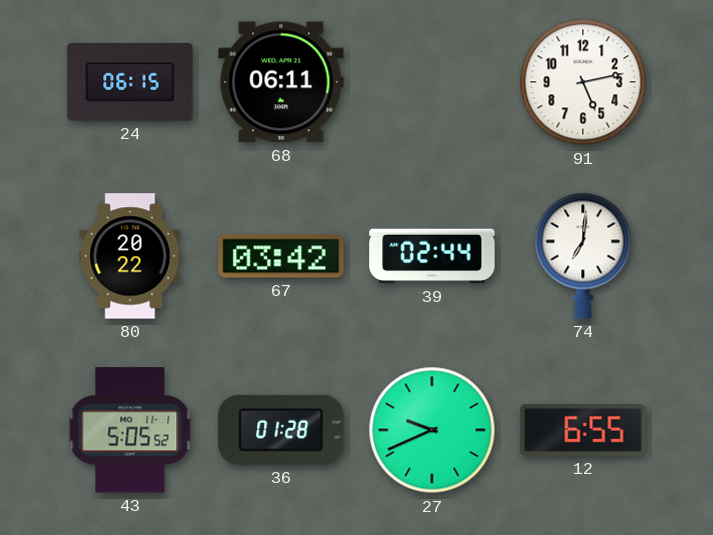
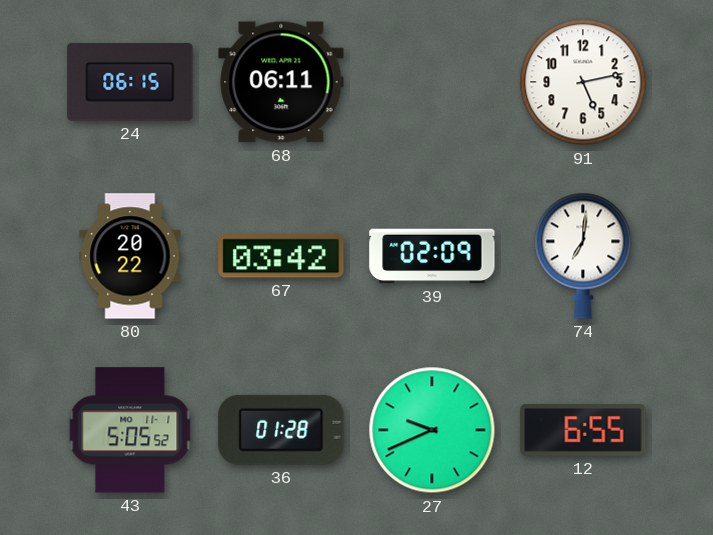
39: 02:44 -> 02:09
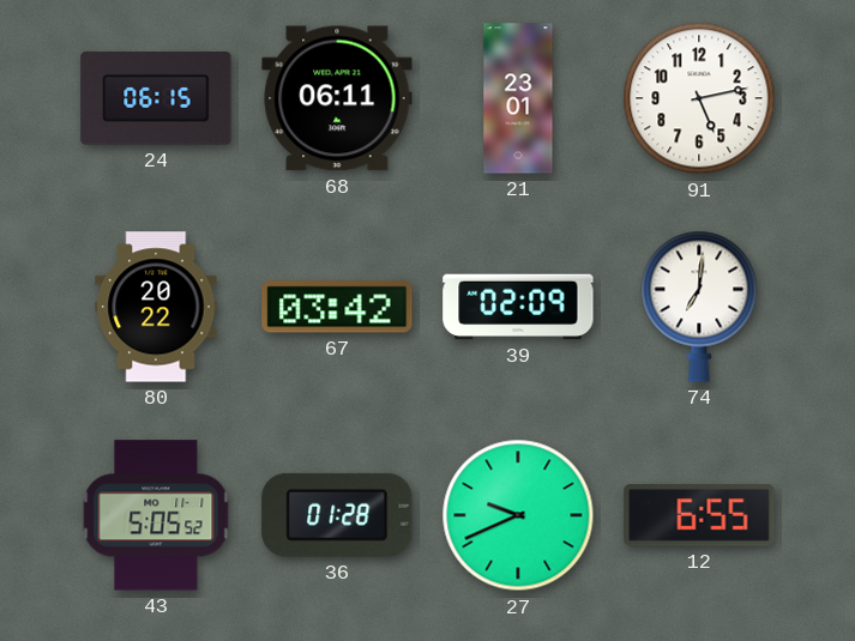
21: none -> 23:01
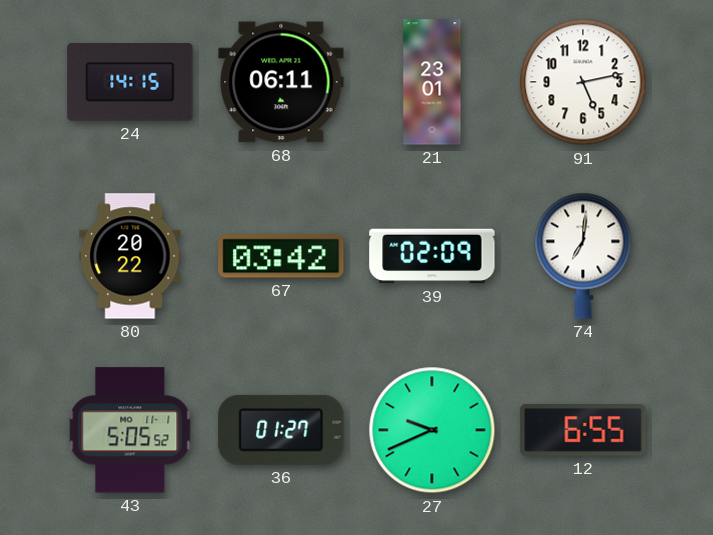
24: 06:15 -> 14:15
36: 01:28 -> 01:27
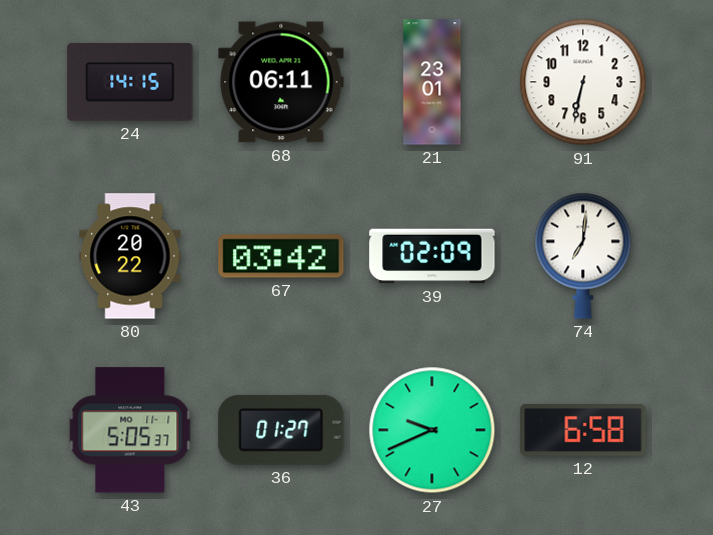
91: 5:13 -> 6:32
43: 5:05:52 -> 5:05:37
12: 6:55 -> 6:58
